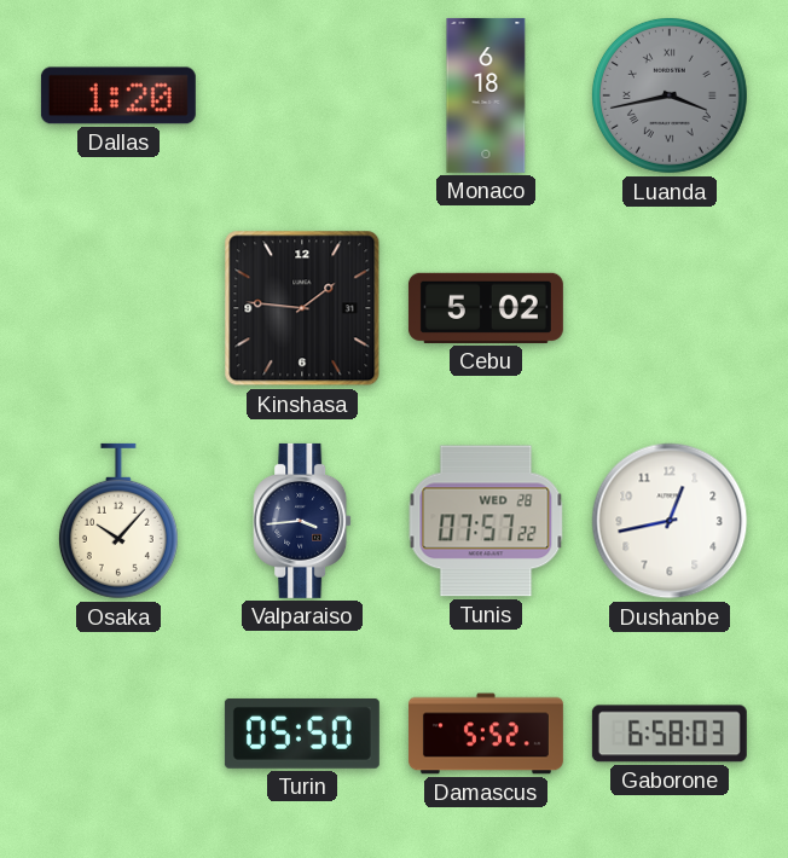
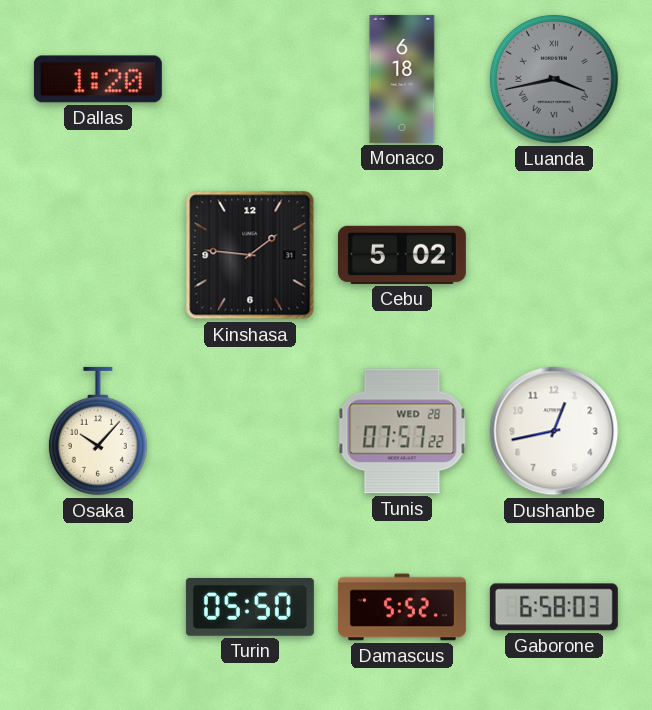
Valparaiso: 3:44 -> none
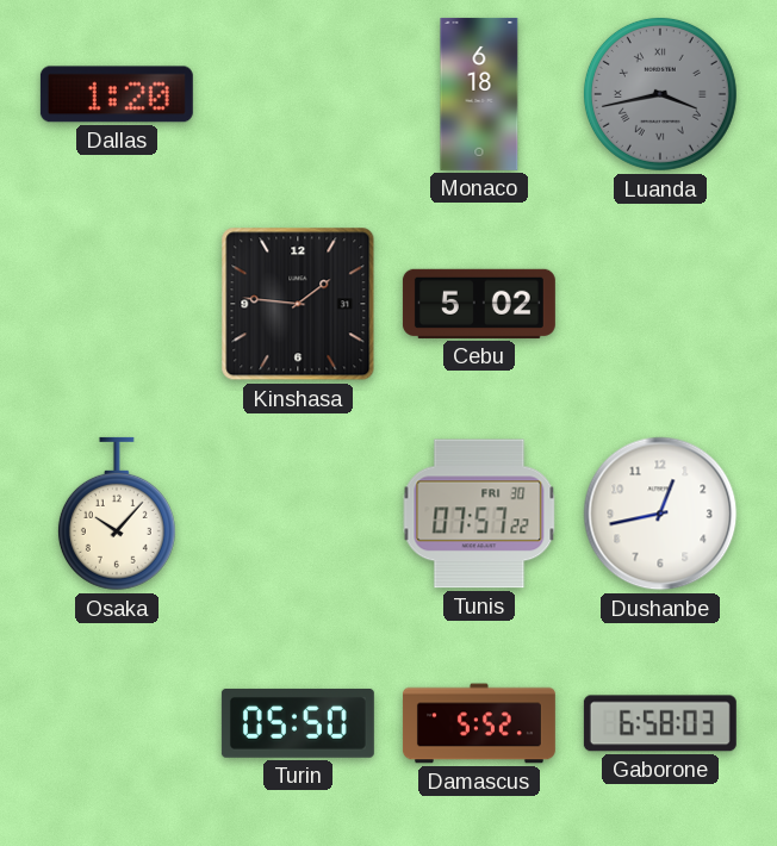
Tunis date: WED 28 -> FRI 30
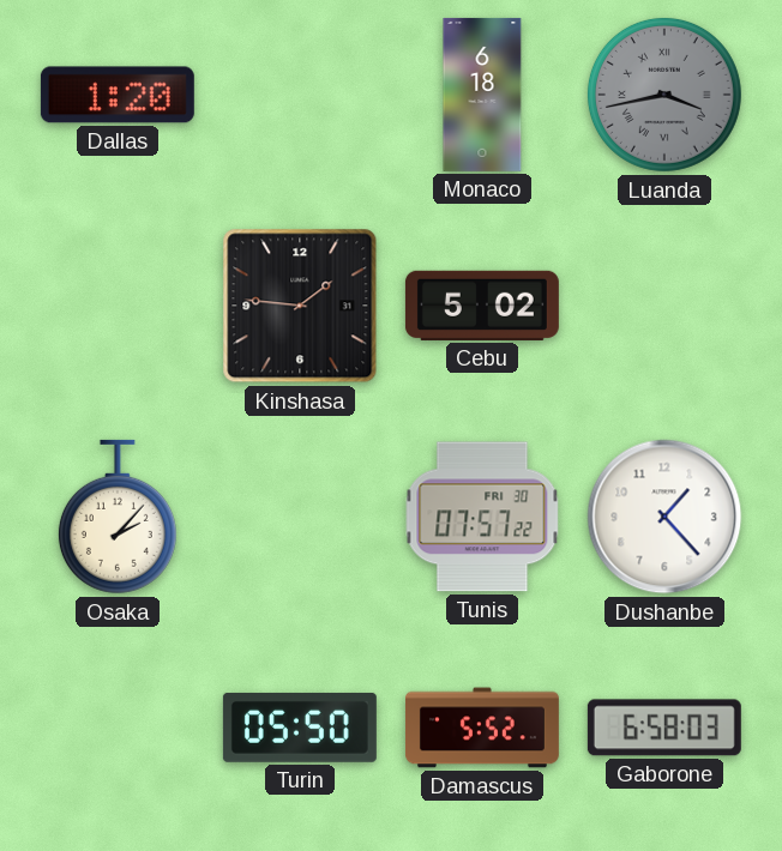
Osaka: 10:07 -> 2:07
Dushanbe: 12:43 -> 1:23
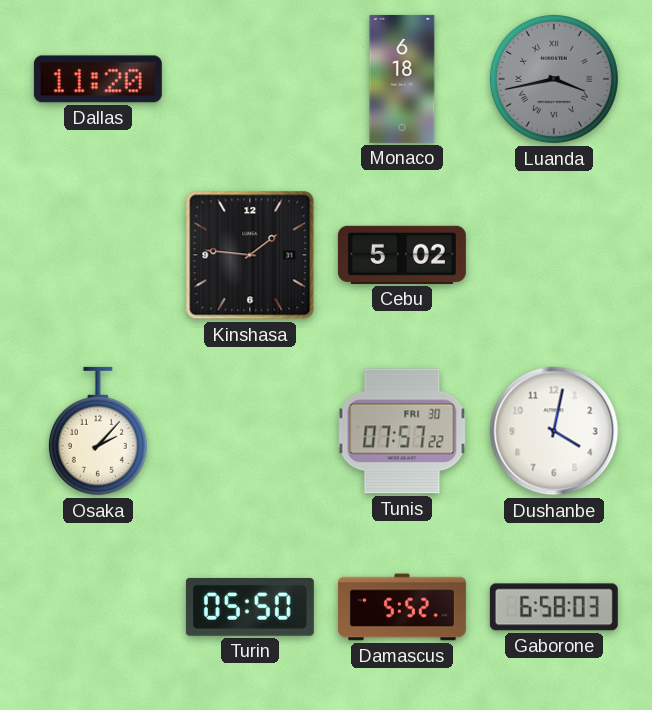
Dallas: 1:20 -> 11:20
Dushanbe: 1:23 -> 4:02
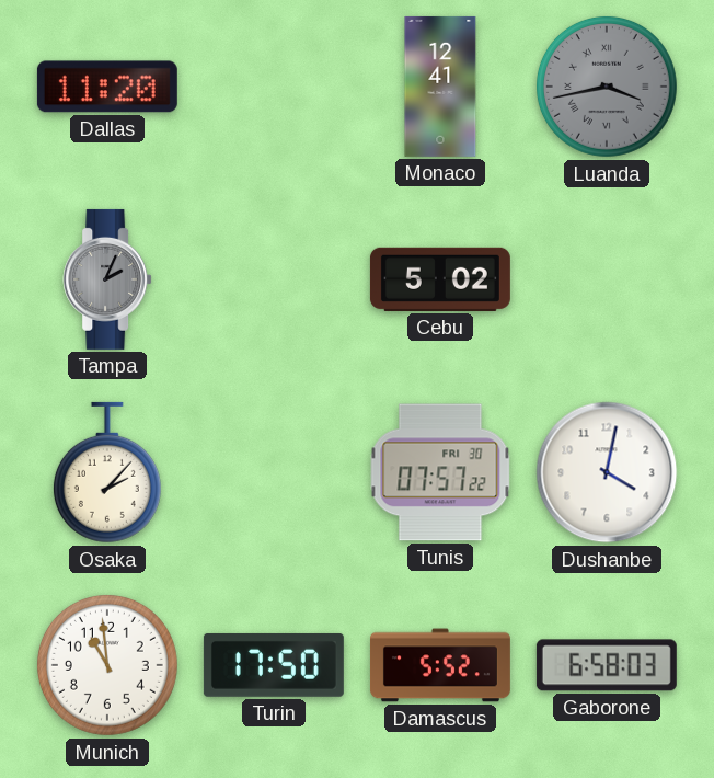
Monaco: 6:18 -> 12:41
Tampa: none -> 2:04
Kinshasa: 1:46 -> none
Munich: none -> 10:59
Turin: 05:50 -> 17:50
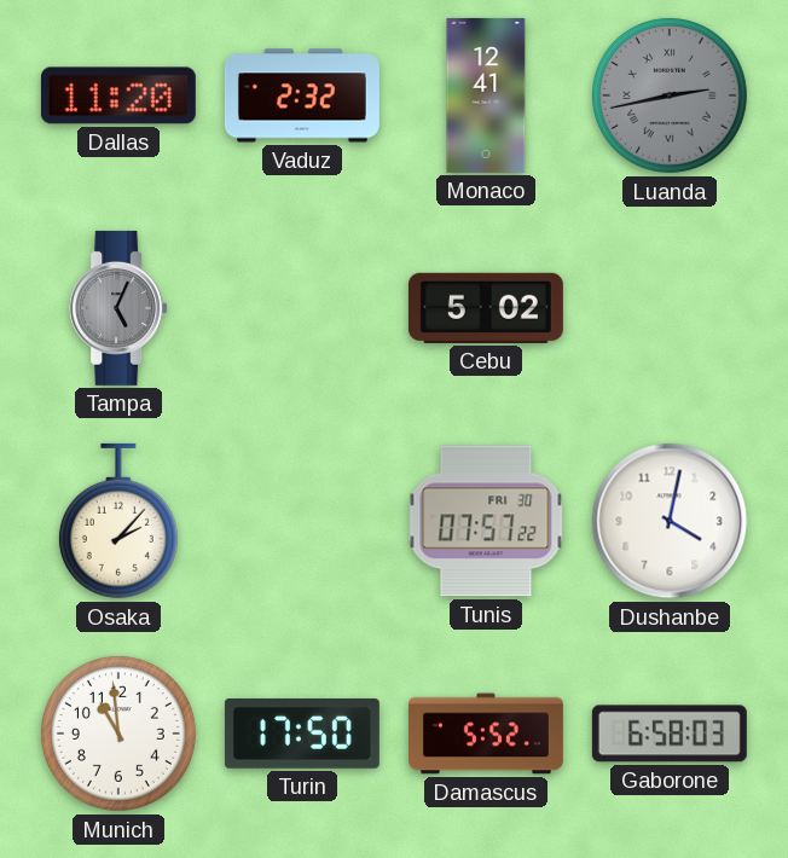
Vaduz: none -> 2:32
Luanda: 3:43 -> 2:43
Tampa: 2:04 -> 5:04
